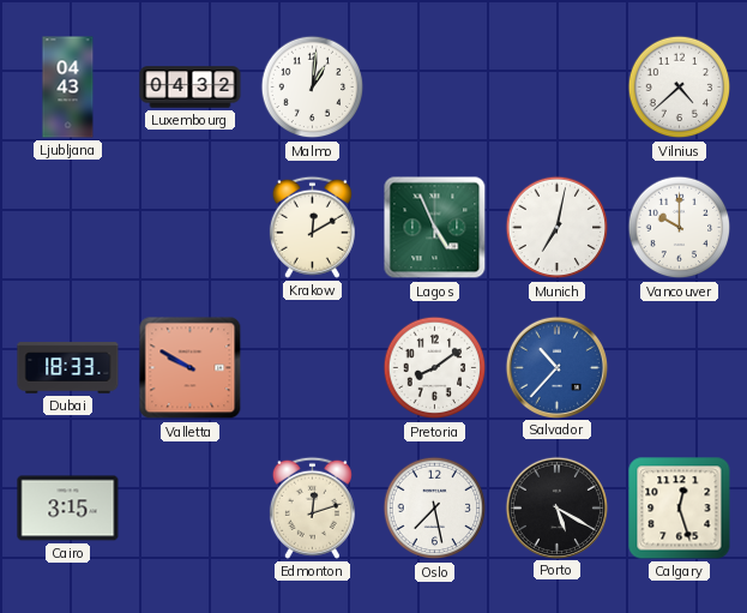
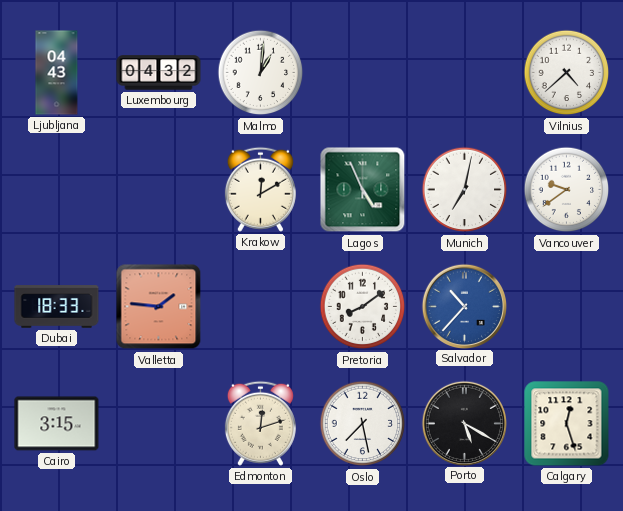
Vancouver: 10:00 -> 9:39
Valletta: 9:50 -> 1:46
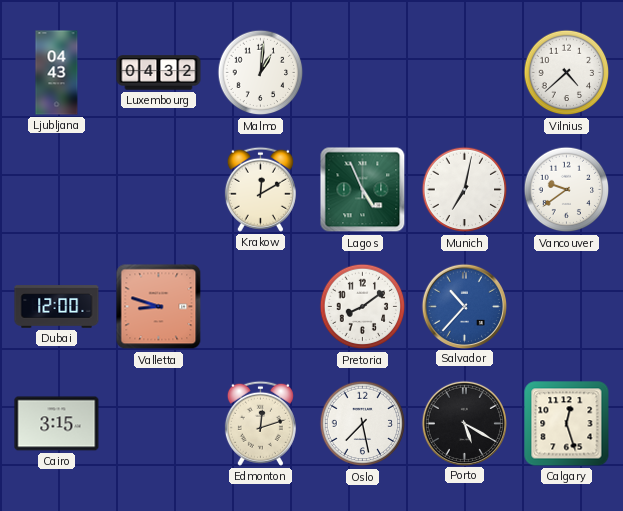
Dubai: 18:33 -> 12:00
Valletta: 1:46 -> 8:48
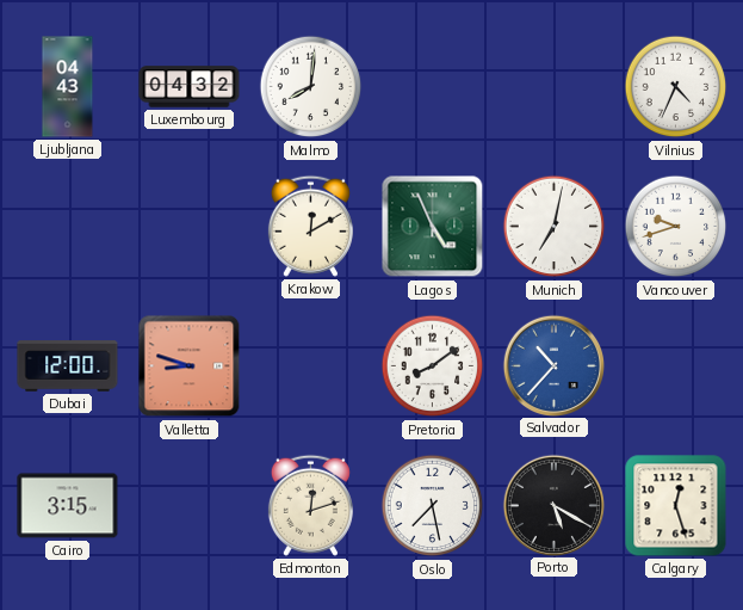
Malmo: 1:01 -> 8:01
Vilnius: 4:38 -> 4:34
Vancouver: 9:39 -> 9:42
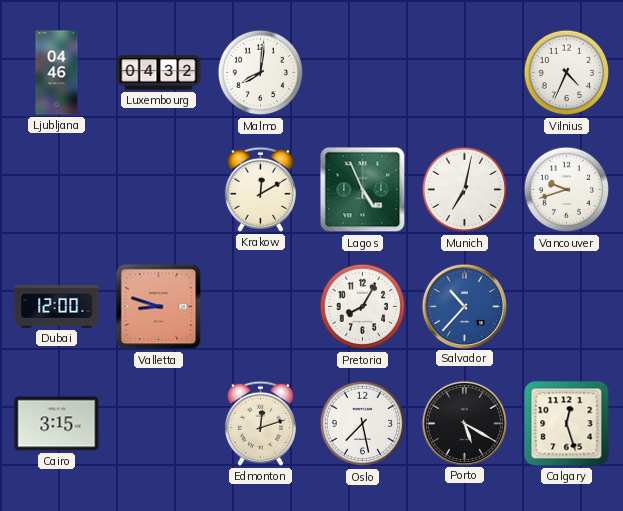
Ljubljana: 04:43 -> 04:46
Pretoria: 8:09 -> 8:05
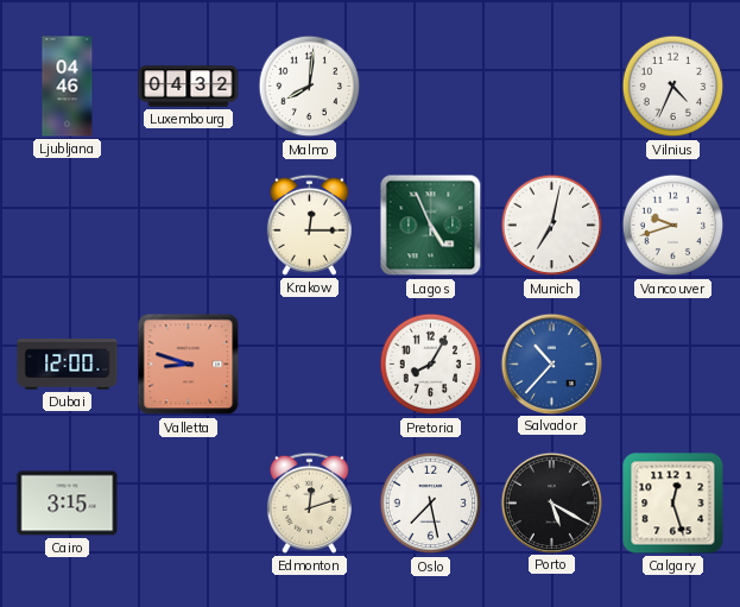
Krakow: 12:10 -> 12:15
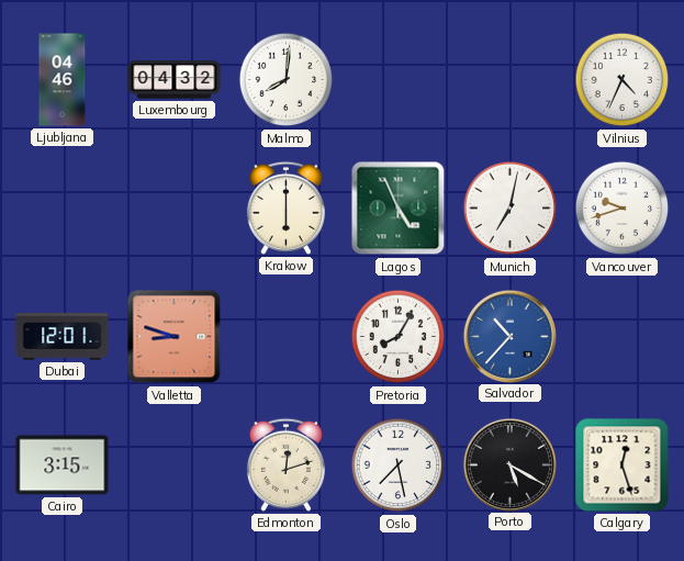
Krakow: 12:15 -> 6:00
Dubai: 12:00 -> 12:01
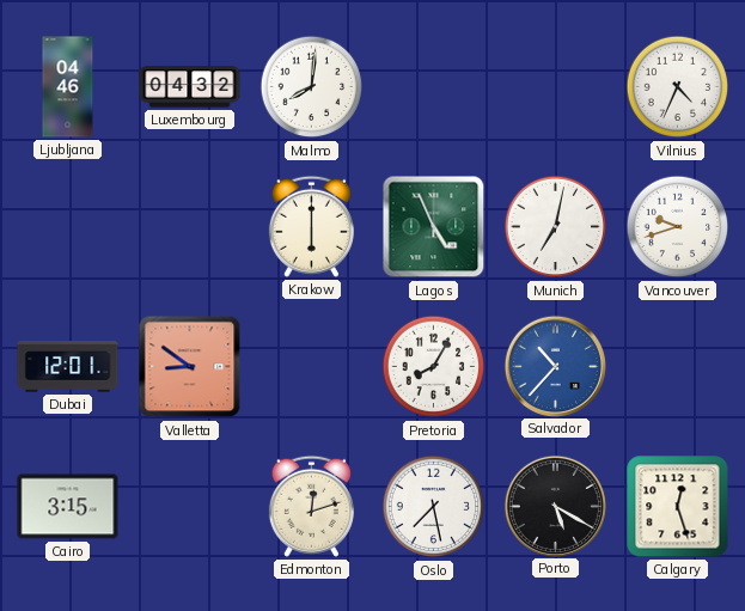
Valletta: 8:48 -> 8:51
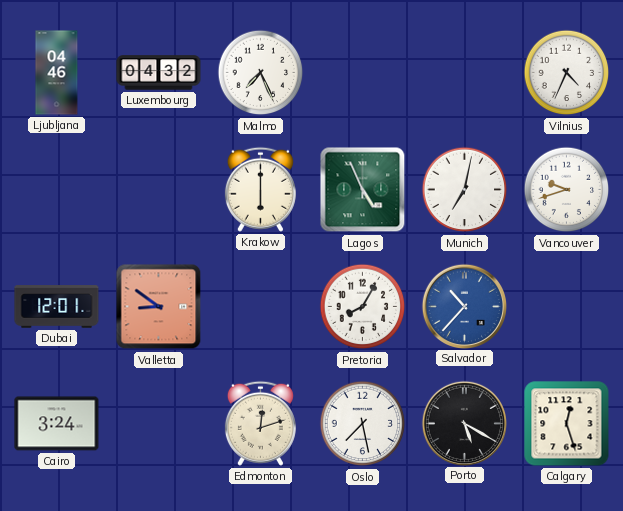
Malmo: 8:01 -> 7:26
Cairo: 3:15 -> 3:24
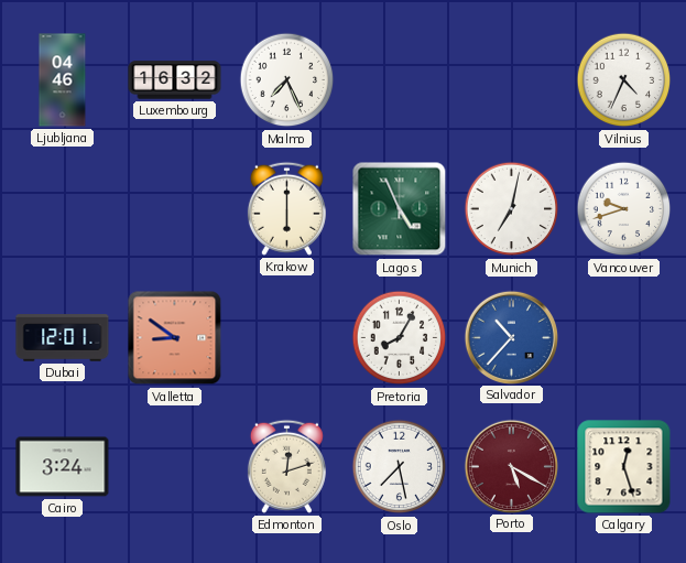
Luxembourg: 04:32 -> 16:32
Porto dial: black -> burgundy
